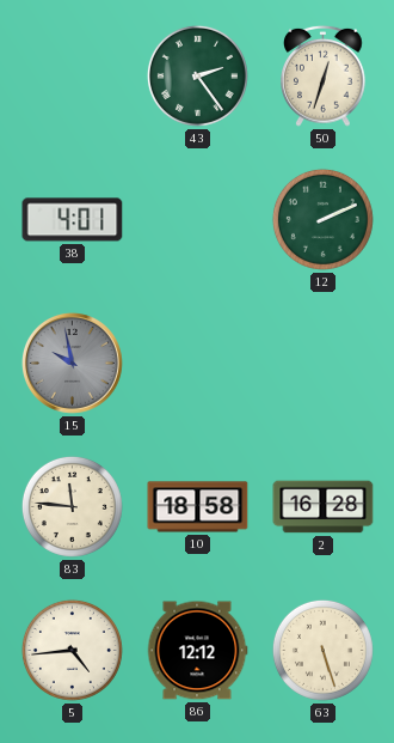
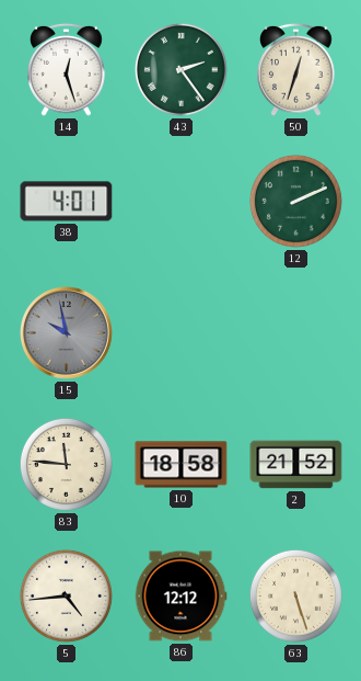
14: none -> 12:27
2: 16:28 -> 21:52
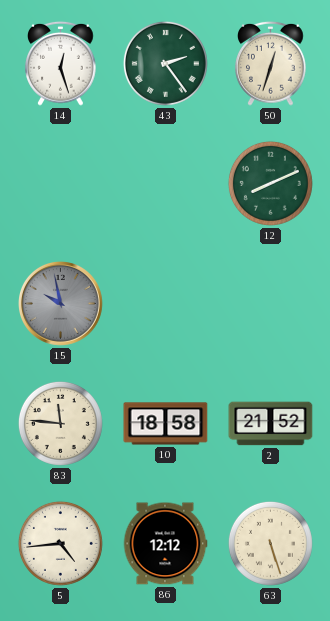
38: 4:01 -> none
12: 2:11 -> 8:11
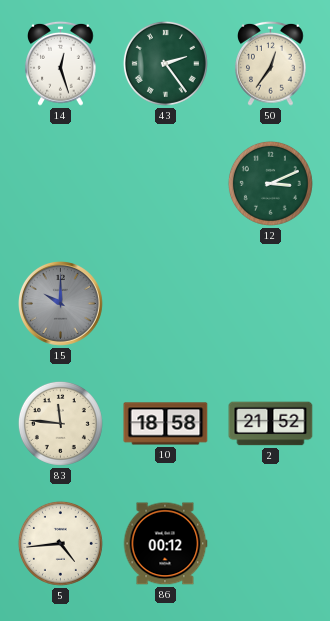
50: 12:33 -> 12:36
12: 8:11 -> 3:11
15: 9:58 -> 10:00
86: 12:12 -> 00:12
63: 5:27 -> none
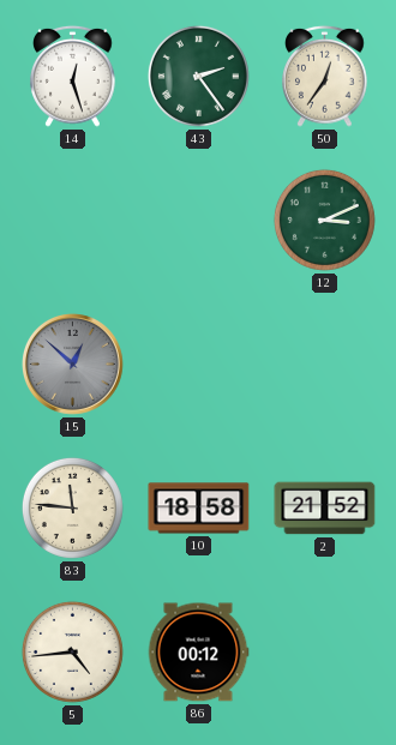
15: 10:00 -> 12:52
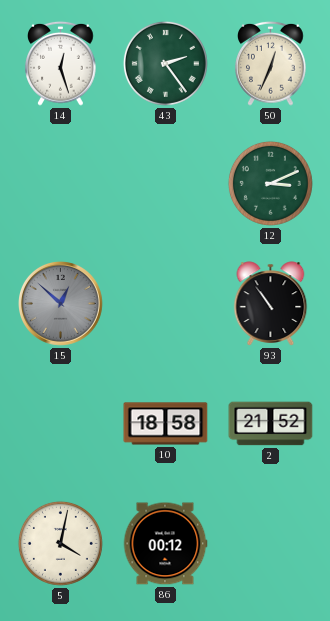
50: 12:36 -> 12:34
93: none -> 10:54
83: 11:46 -> none
5: 4:44 -> 4:02
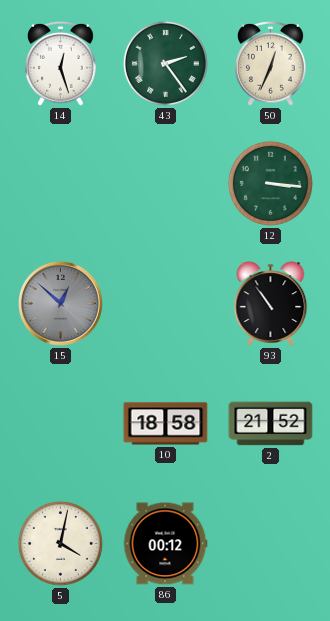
12: 3:11 -> 3:16
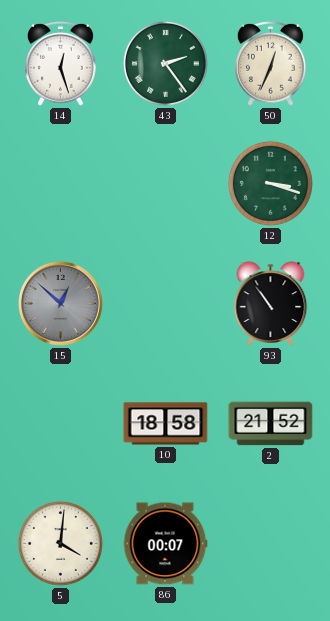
12: 3:16 -> 3:18
5: 4:02 -> 4:01
86: 00:12 -> 00:07
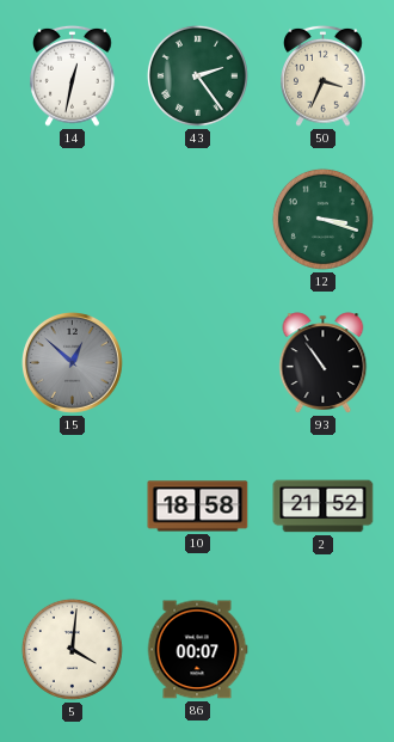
14: 12:27 -> 12:32
50: 12:34 -> 3:34
